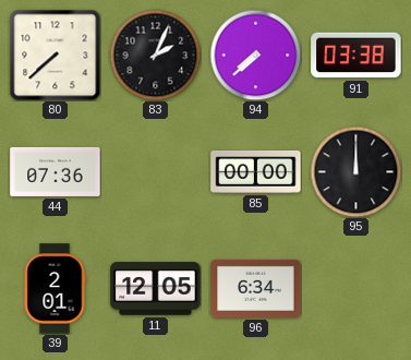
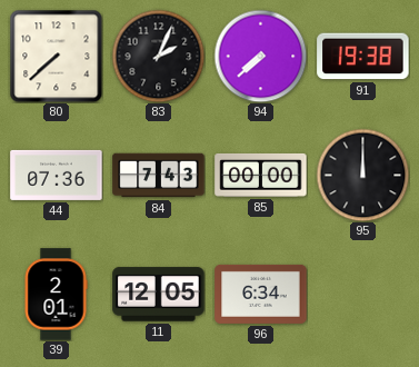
91: 03:38 -> 19:38
84: none -> 7:43
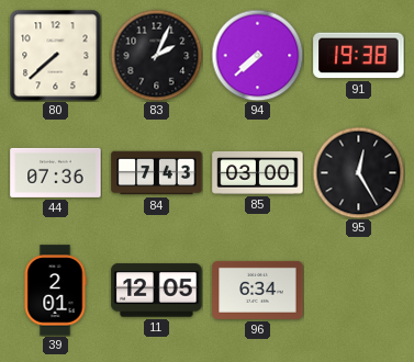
85: 00:00 -> 03:00
95: 12:00 -> 12:25
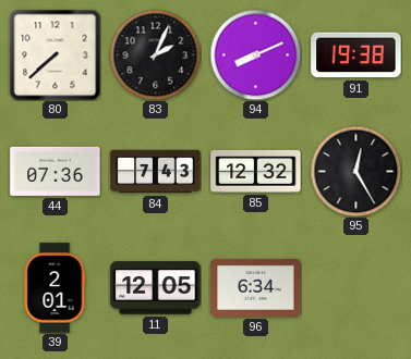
94: 7:38 -> 8:11
85: 03:00 -> 12:32
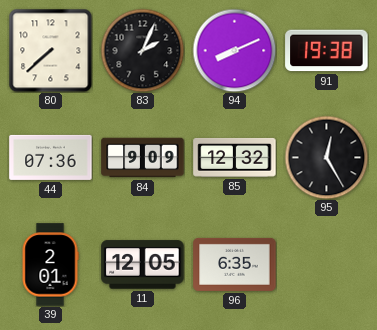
84: 7:43 -> 9:09
96: 6:34 -> 6:35
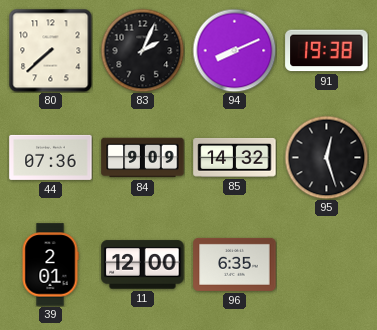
85: 12:32 -> 14:32
95: 12:25 -> 12:27
11: 12:05 -> 12:00
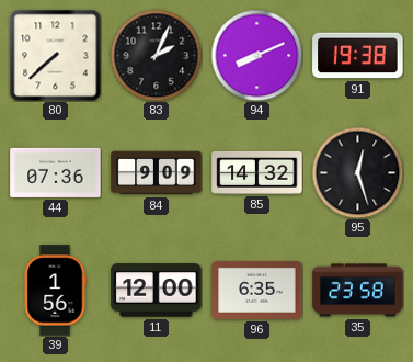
39: 2:01 -> 1:56
35: none -> 23:58
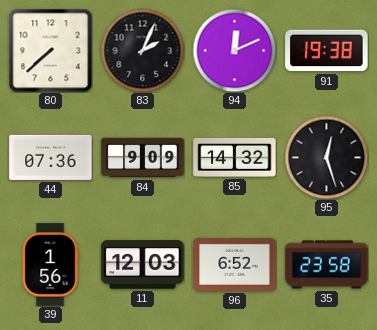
94: 8:11 -> 12:11
11: 12:00 -> 12:03
96: 6:35 -> 6:52
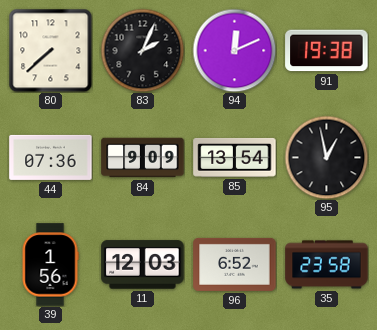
85: 14:32 -> 13:54
95: 12:27 -> 12:58
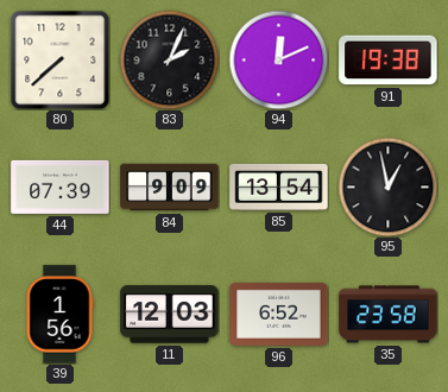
44: 07:36 -> 07:39
